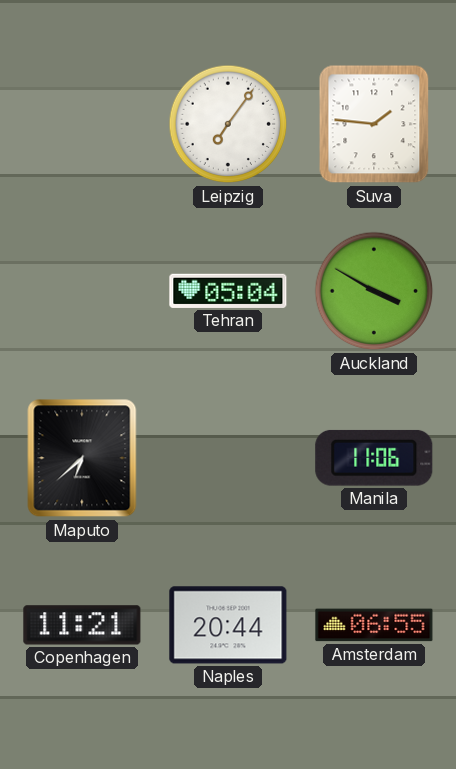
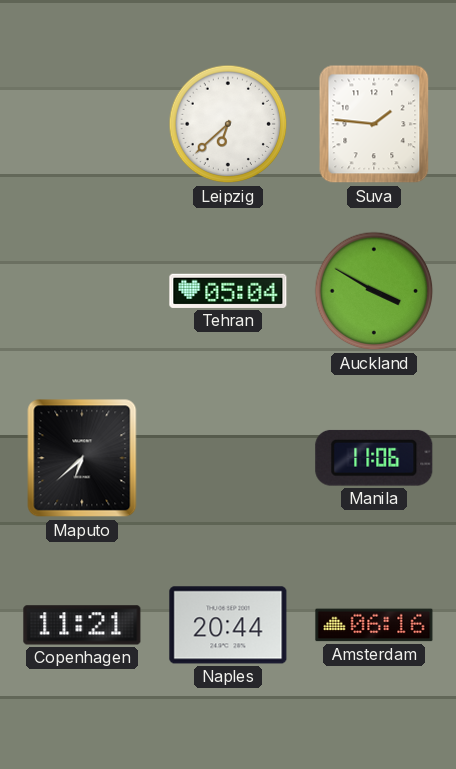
Leipzig: 7:06 -> 6:38
Amsterdam: 06:55 -> 06:16
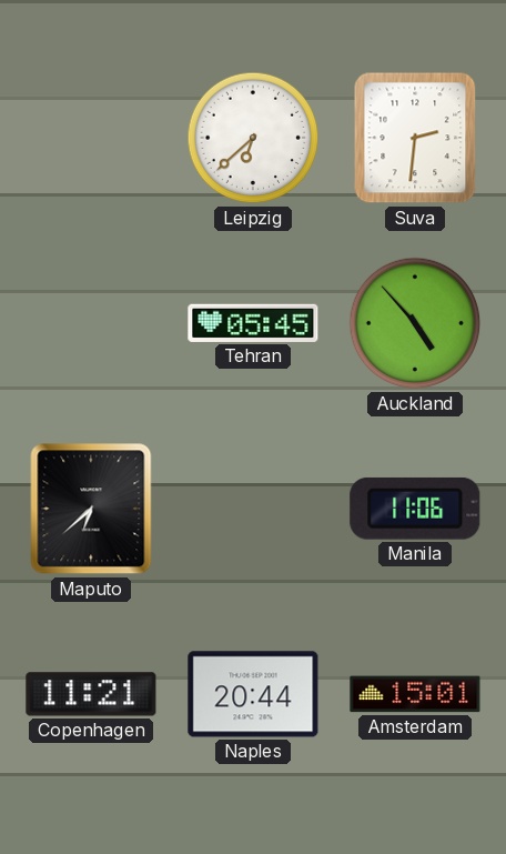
Suva: 1:46 -> 2:31
Tehran: 05:04 -> 05:45
Auckland: 3:50 -> 4:53
Amsterdam: 06:16 -> 15:01
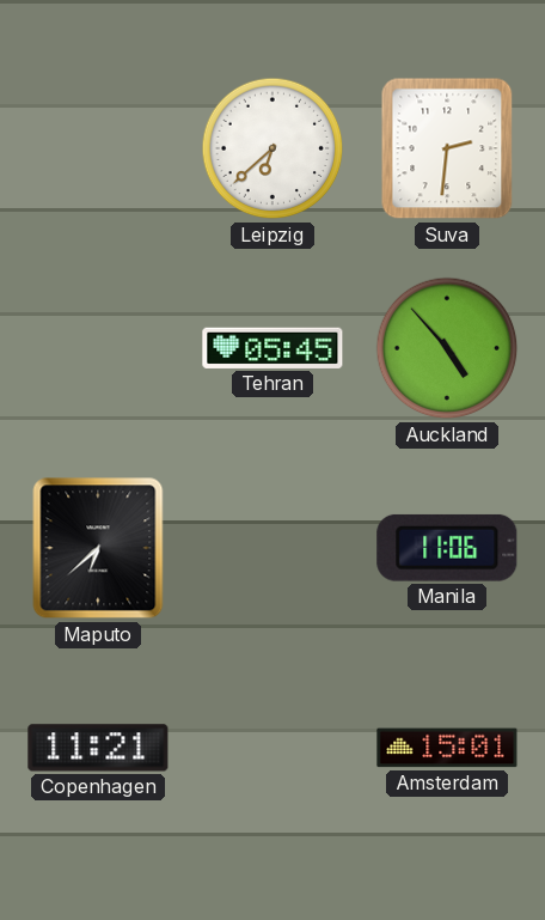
Naples: 20:44 -> none
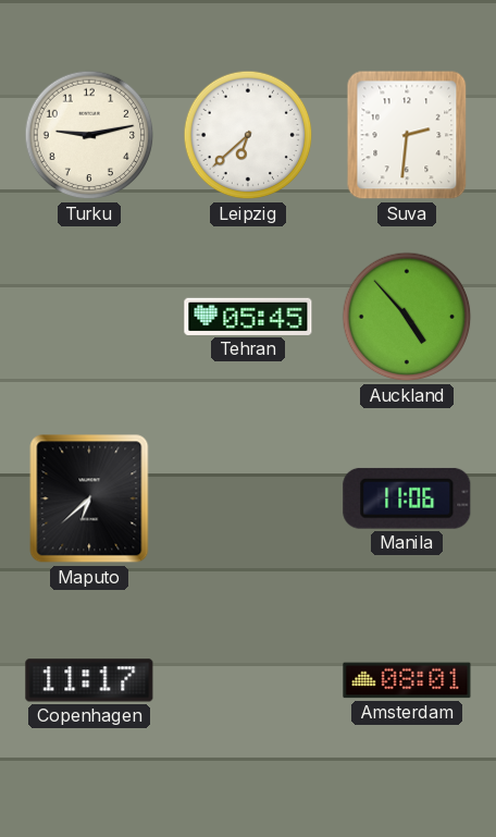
Turku: none -> 9:13
Copenhagen: 11:21 -> 11:17
Amsterdam: 15:01 -> 08:01
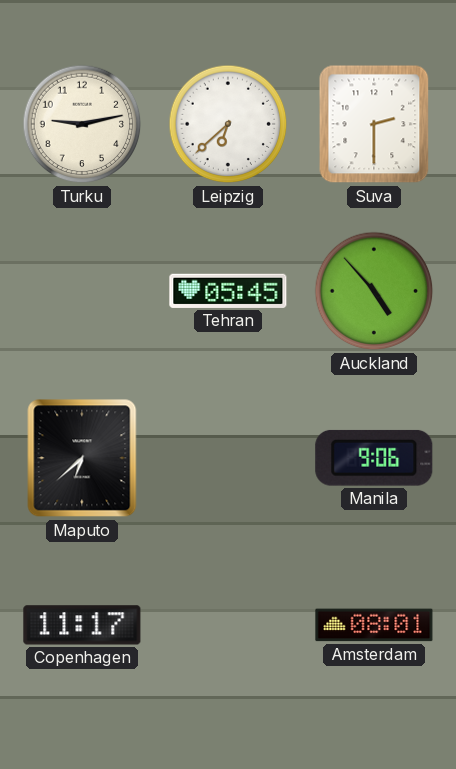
Suva: 2:31 -> 2:30
Manila: 11:06 -> 9:06
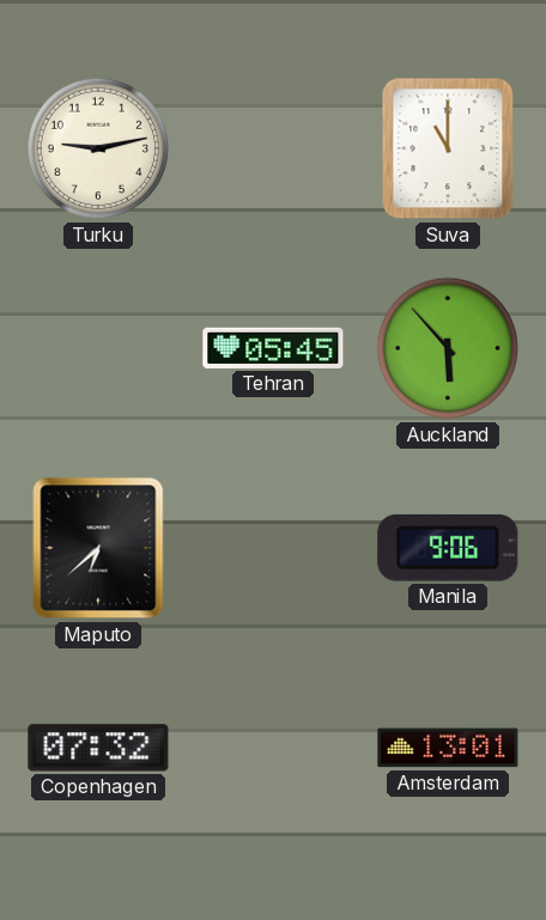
Leipzig: 6:38 -> none
Suva: 2:30 -> 11:00
Auckland: 4:53 -> 5:53
Copenhagen: 11:17 -> 07:32
Amsterdam: 08:01 -> 13:01
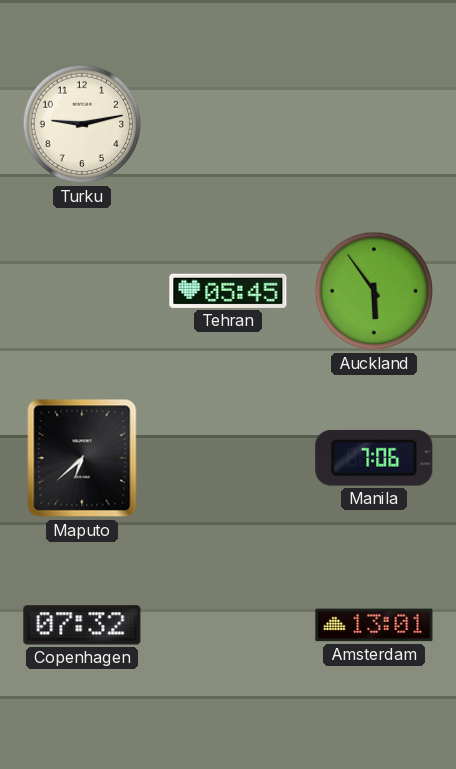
Suva: 11:00 -> none
Auckland: 5:53 -> 5:54
Manila: 9:06 -> 7:06
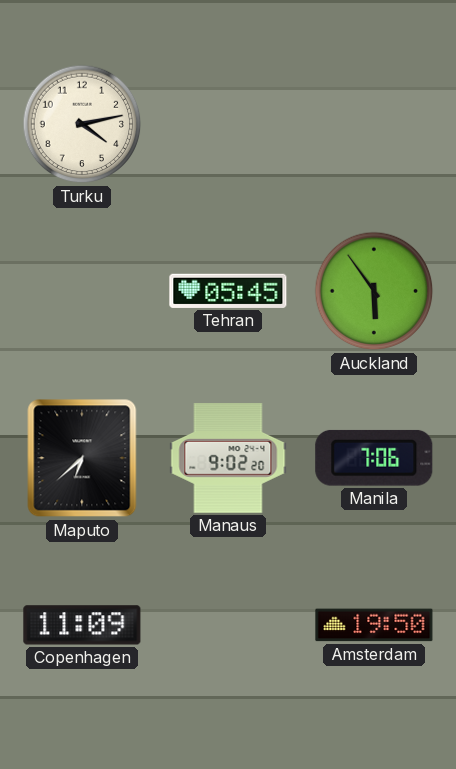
Turku: 9:13 -> 4:13
Manaus: none -> 9:02
Copenhagen: 07:32 -> 11:09
Amsterdam: 13:01 -> 19:50
